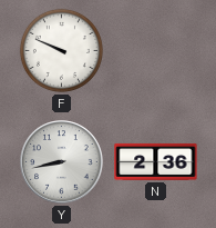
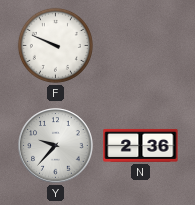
Y: 8:43 -> 9:37
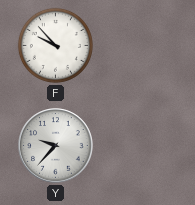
F: 9:49 -> 9:53
N: 2:36 -> none
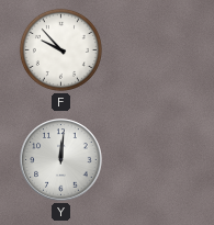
Y: 9:37 -> 12:01
